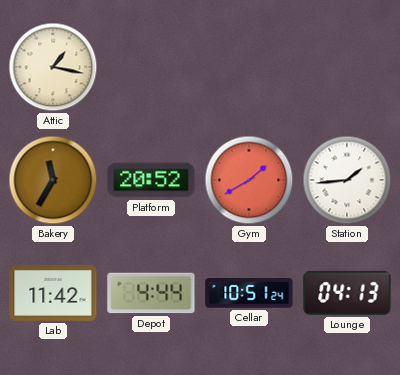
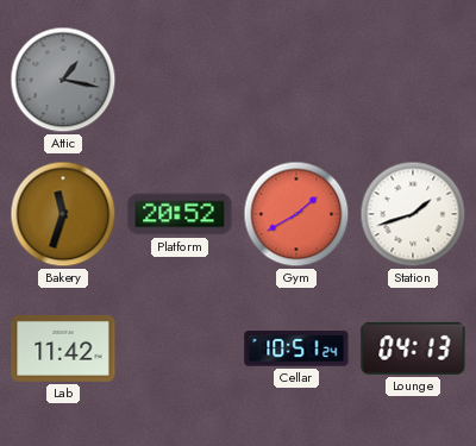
Attic dial: cream -> grey
Bakery: 11:35 -> 11:33
Station: 1:44 -> 1:42
Depot: 4:44 -> none
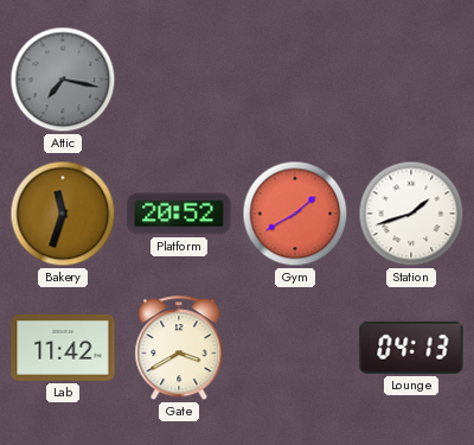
Attic: 1:17 -> 7:17
Gate: none -> 3:40
Cellar: 10:51 -> none
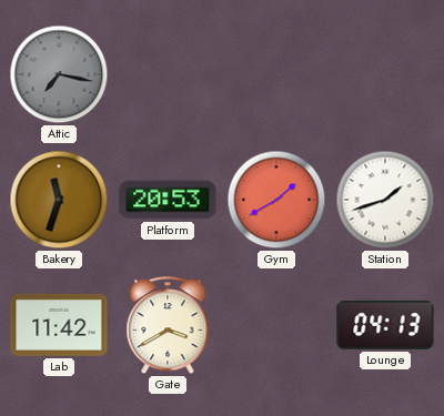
Platform: 20:52 -> 20:53
